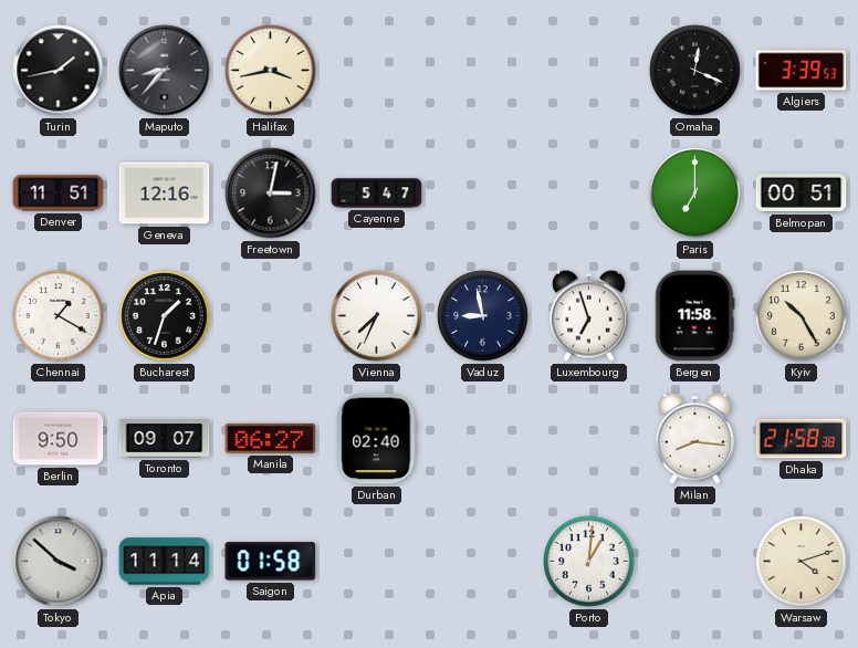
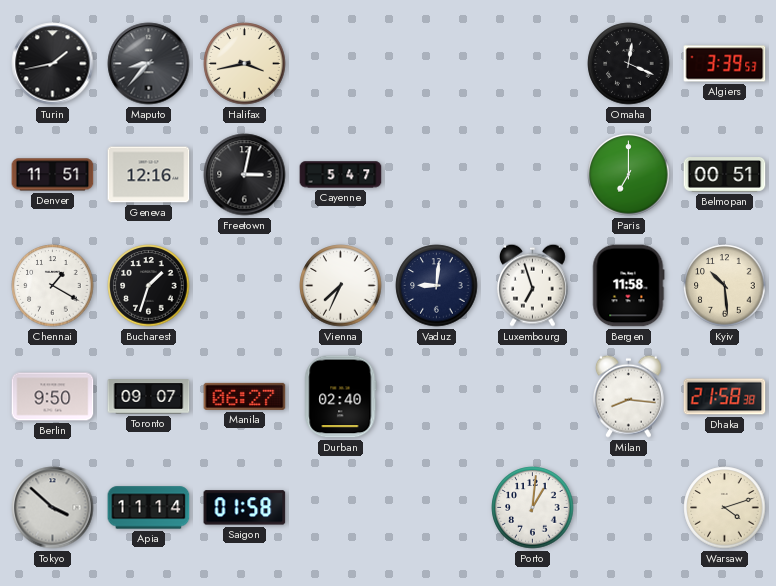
Vaduz: 8:58 -> 9:01
Kyiv: 10:25 -> 10:29
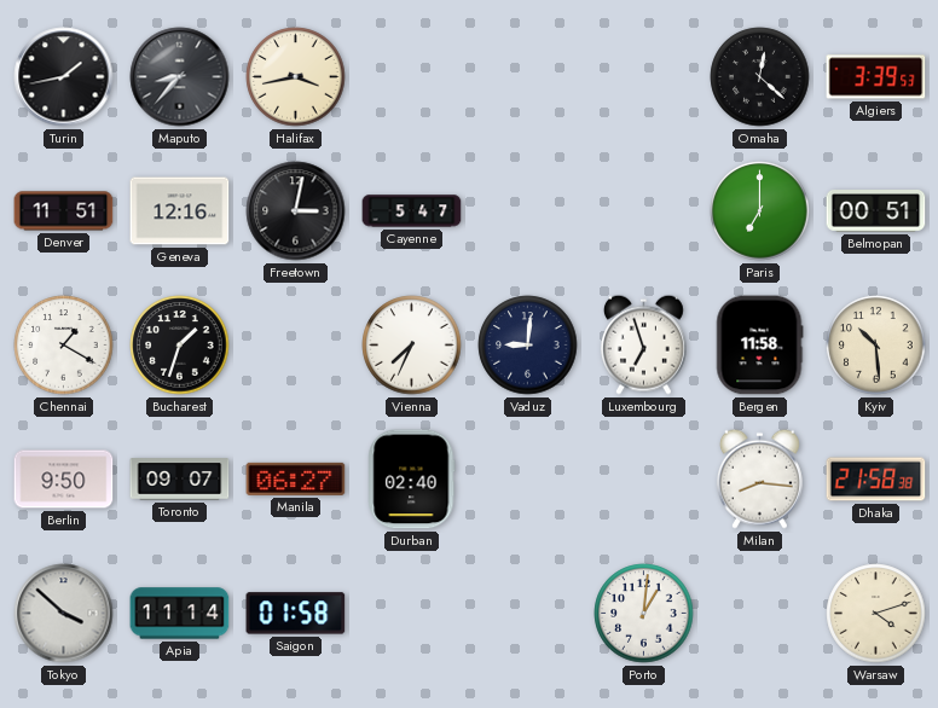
Omaha: 12:19 -> 12:22
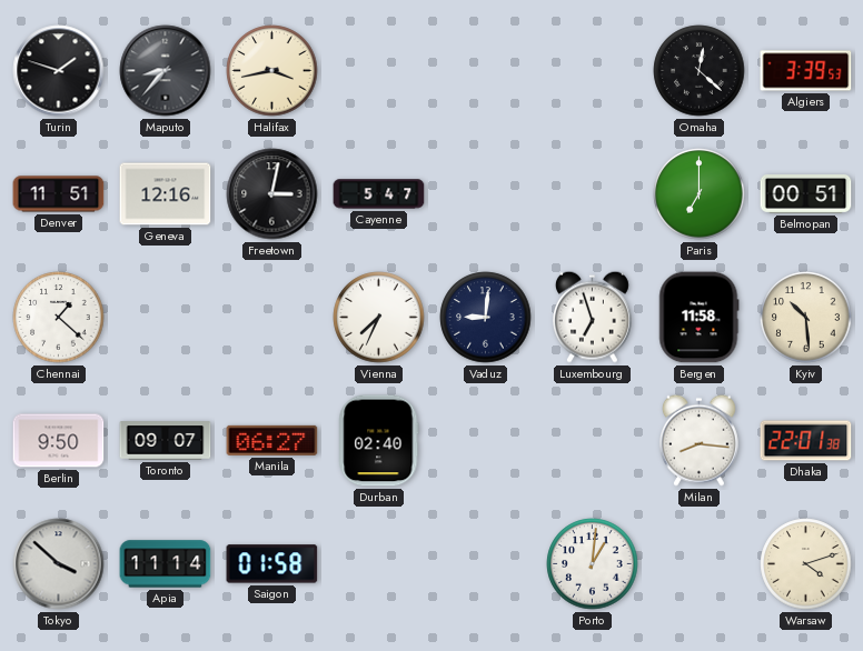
Turin: 1:43 -> 1:48
Chennai: 1:20 -> 1:22
Bucharest: 1:33 -> none
Dhaka: 21:58 -> 22:01
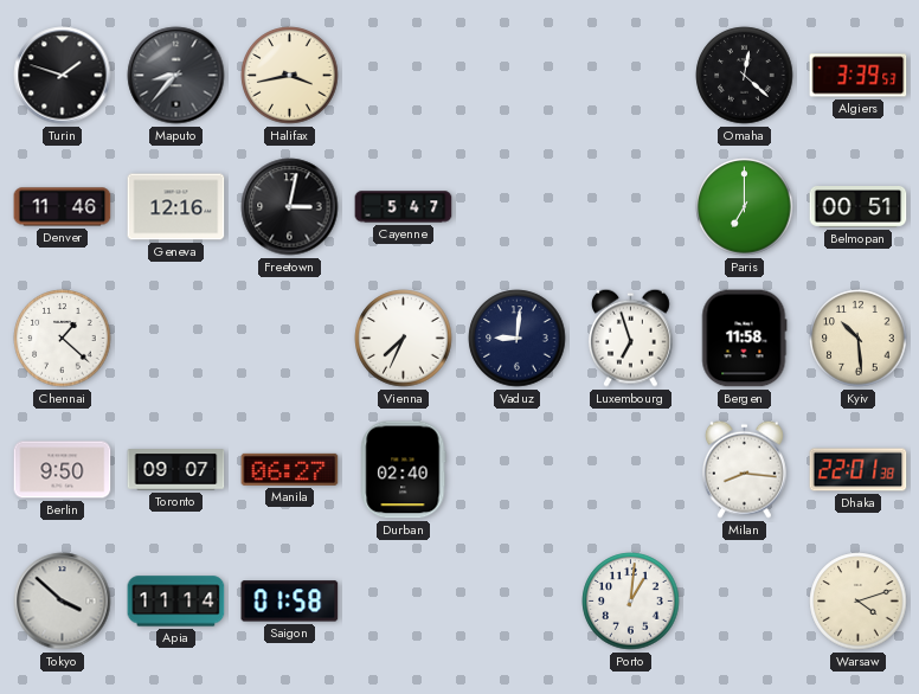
Denver: 11:51 -> 11:46
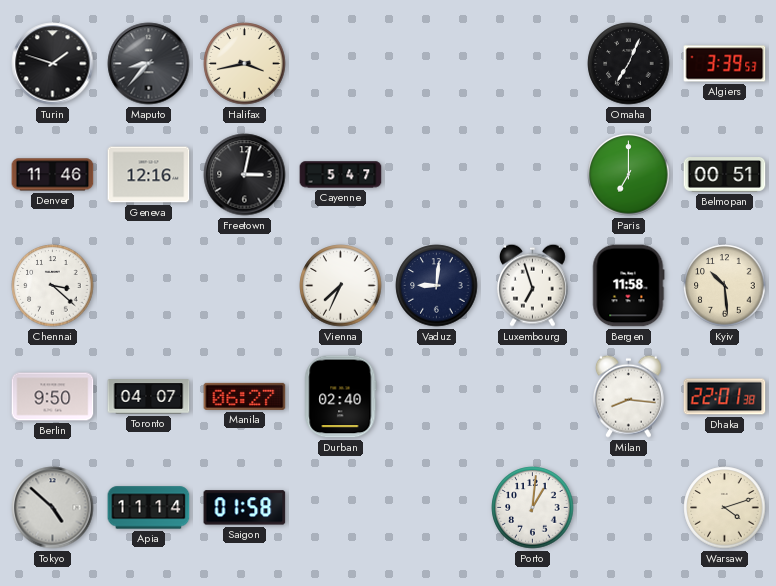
Omaha: 12:22 -> 7:04
Chennai: 1:22 -> 3:22
Toronto: 09:07 -> 04:07
Tokyo: 3:52 -> 4:52
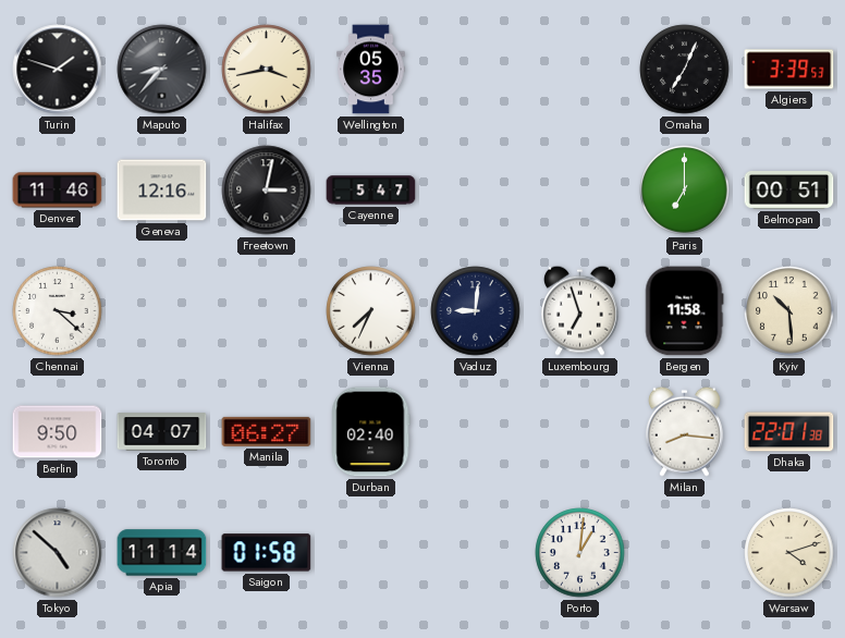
Wellington: none -> 05:35
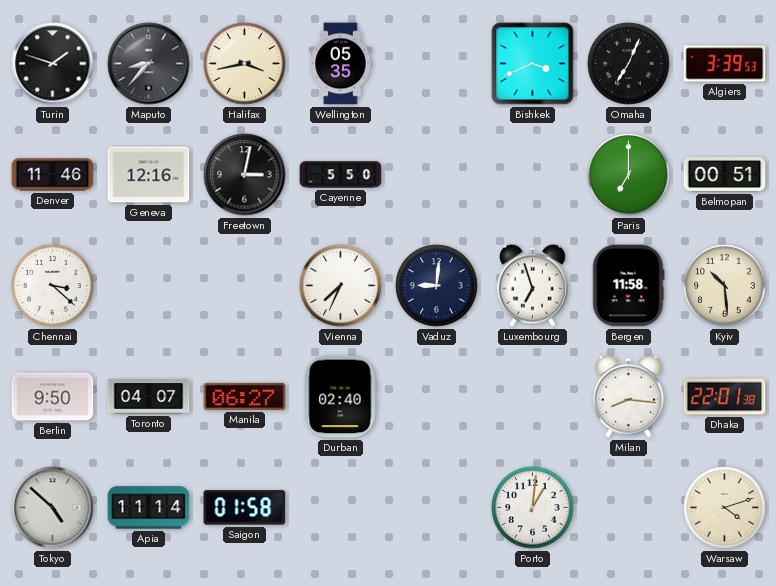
Bishkek: none -> 3:41
Cayenne: 5:47 -> 5:50
